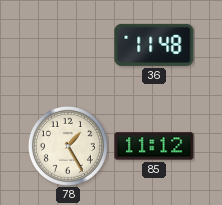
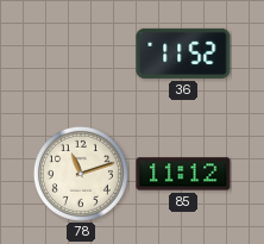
36: 11:48 -> 11:52
78: 1:25 -> 11:12
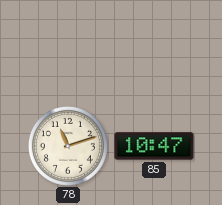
36: 11:52 -> none
85: 11:12 -> 10:47
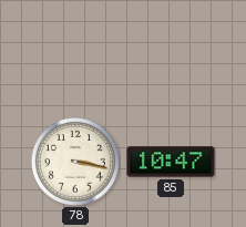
78: 11:12 -> 3:17
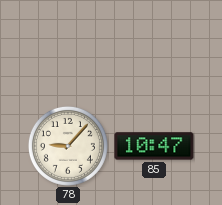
78: 3:17 -> 9:07
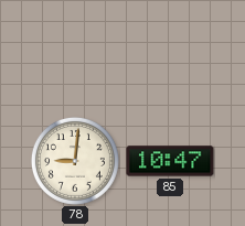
78: 9:07 -> 9:01
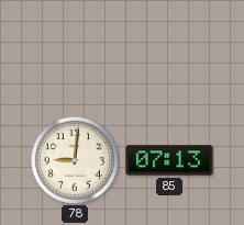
85: 10:47 -> 07:13
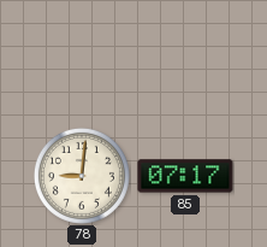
85: 07:13 -> 07:17
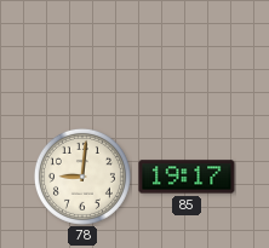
85: 07:17 -> 19:17
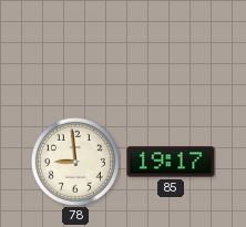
78: 9:01 -> 8:59
